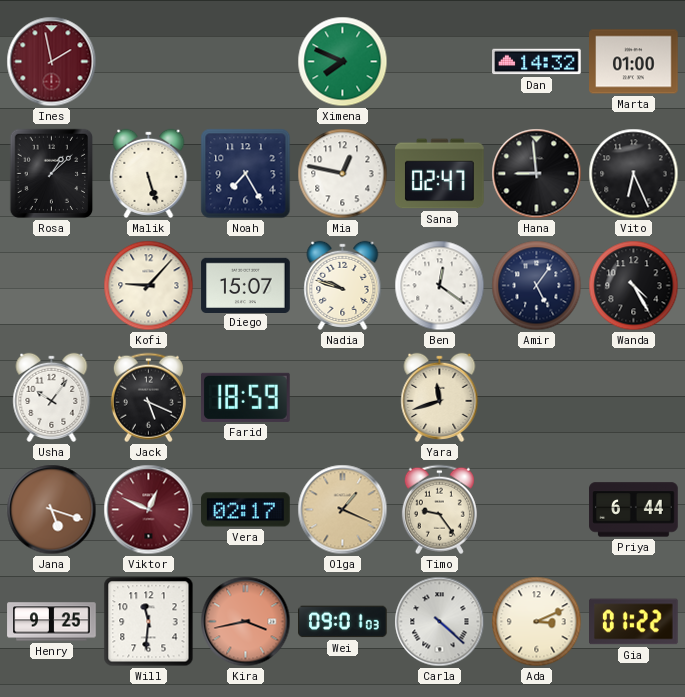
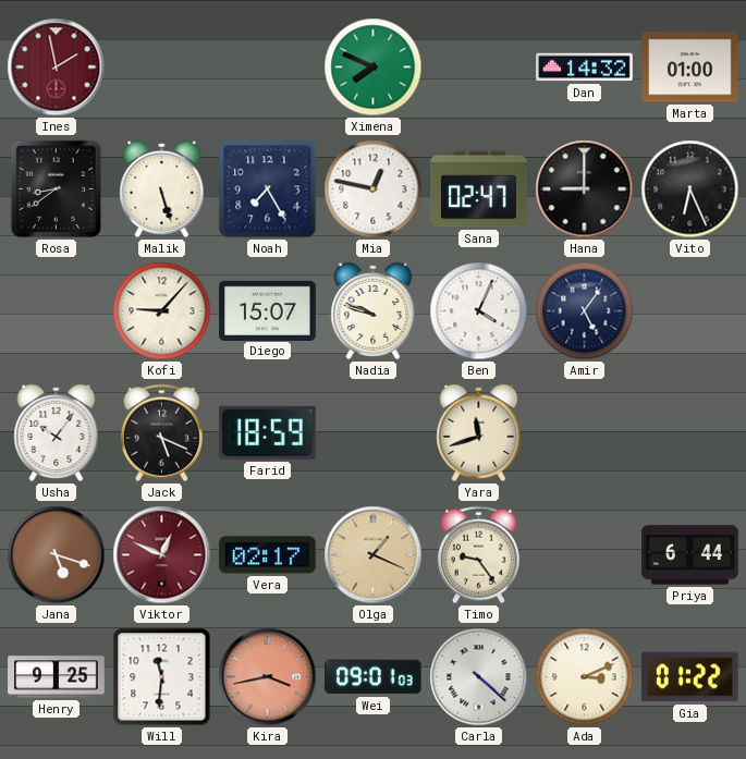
Rosa: 1:08 -> 8:39
Hana: 8:59 -> 9:00
Ben: 12:21 -> 4:04
Wanda: 4:25 -> none
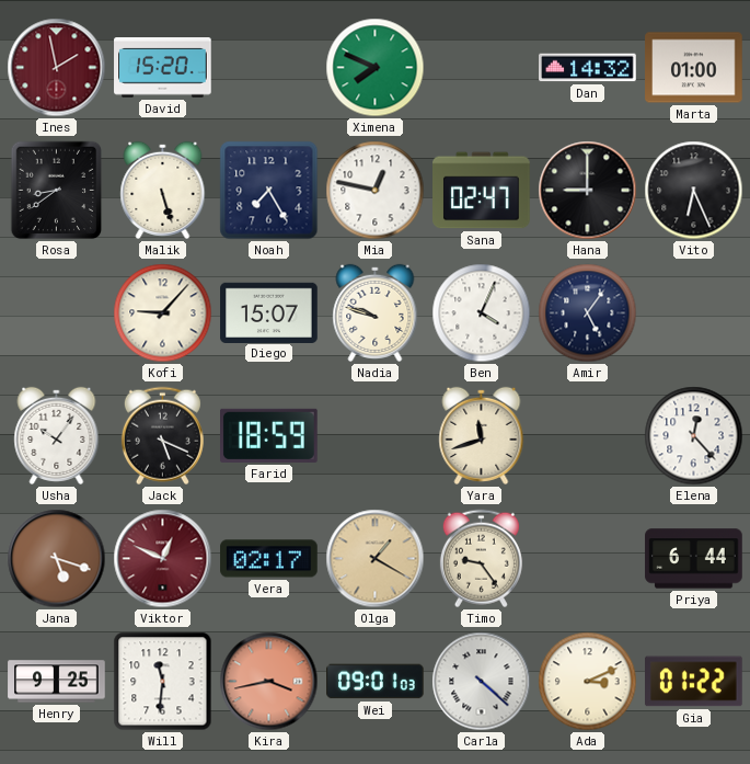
David: none -> 15:20
Elena: none -> 12:23
Olga: 1:19 -> 1:20
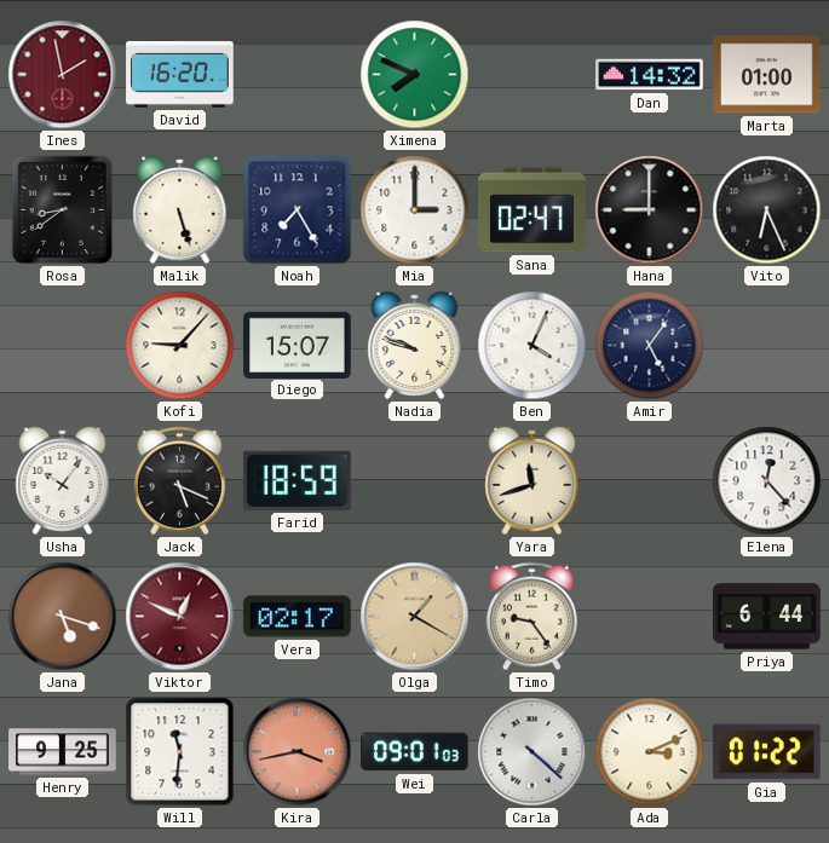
David: 15:20 -> 16:20
Mia: 12:47 -> 3:00
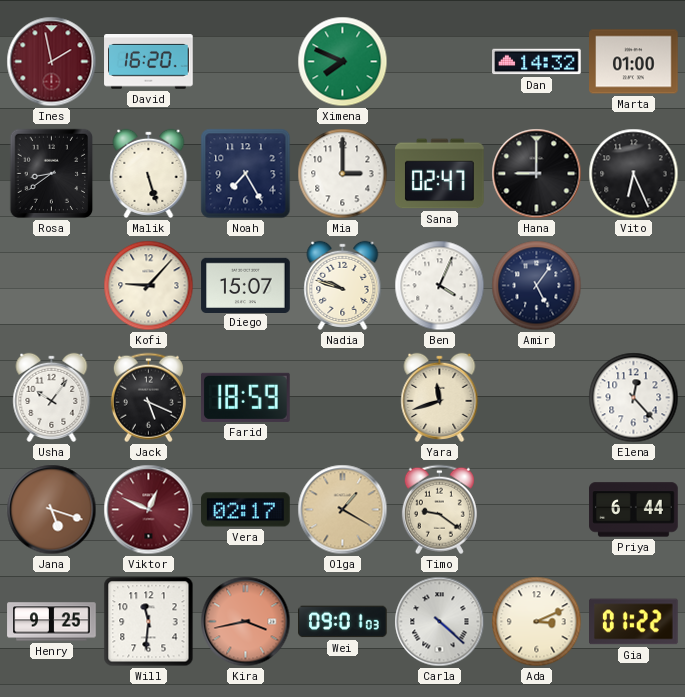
Timo: 9:24 -> 9:21
